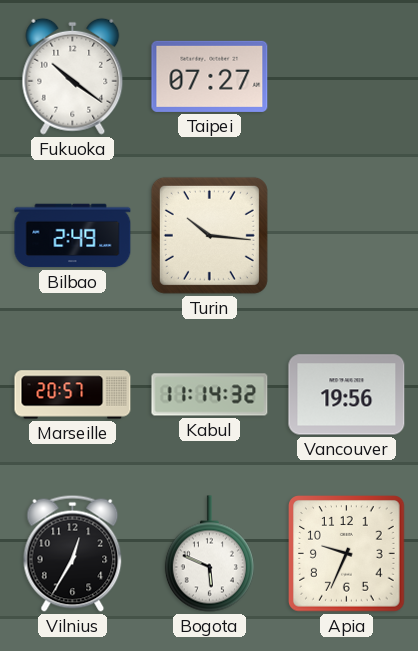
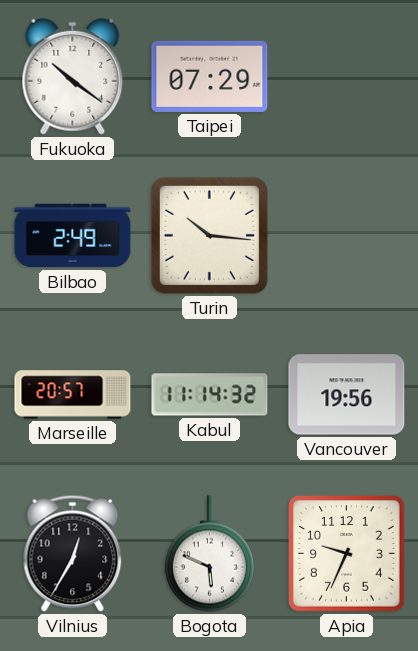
Taipei: 07:27 -> 07:29
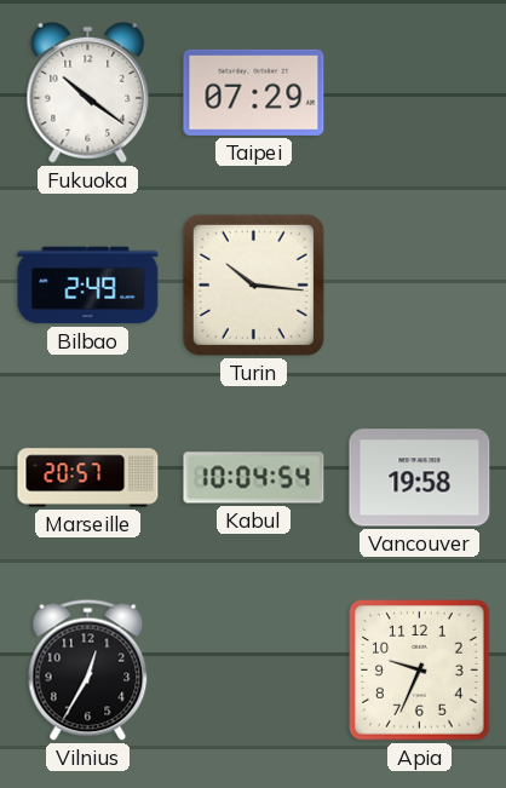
Kabul: 11:14 -> 10:04
Vancouver: 19:56 -> 19:58
Bogota: 5:49 -> none
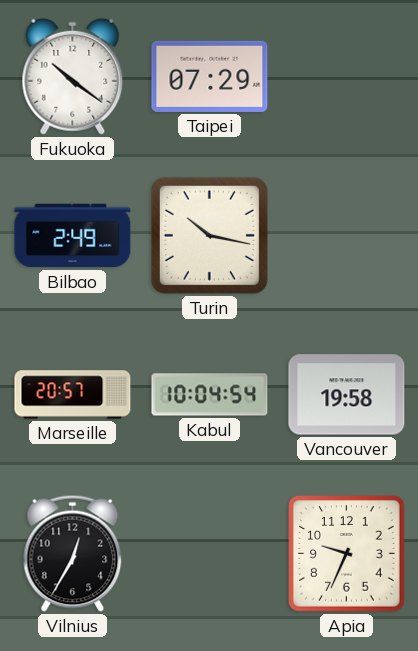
Turin: 10:16 -> 10:17
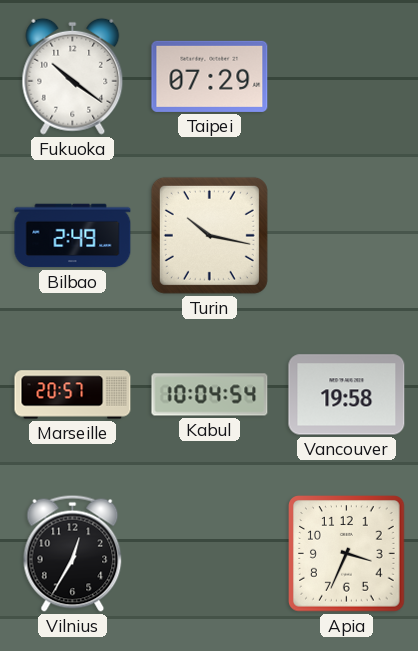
Apia: 9:34 -> 3:34
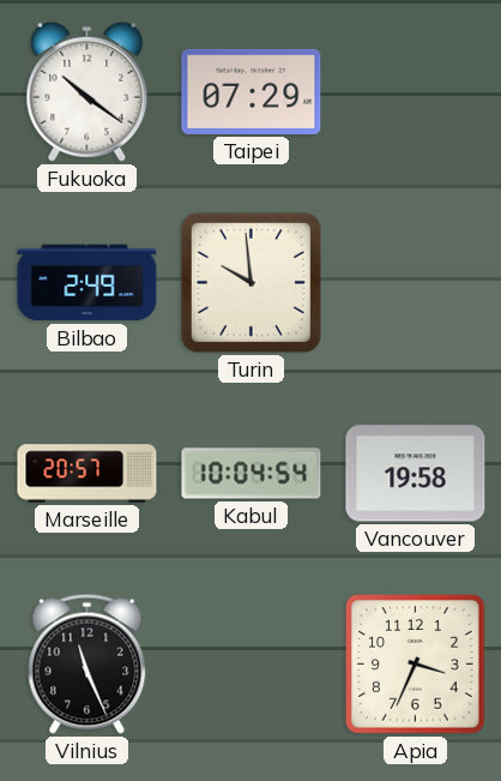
Turin: 10:17 -> 9:59
Vilnius: 12:35 -> 11:26
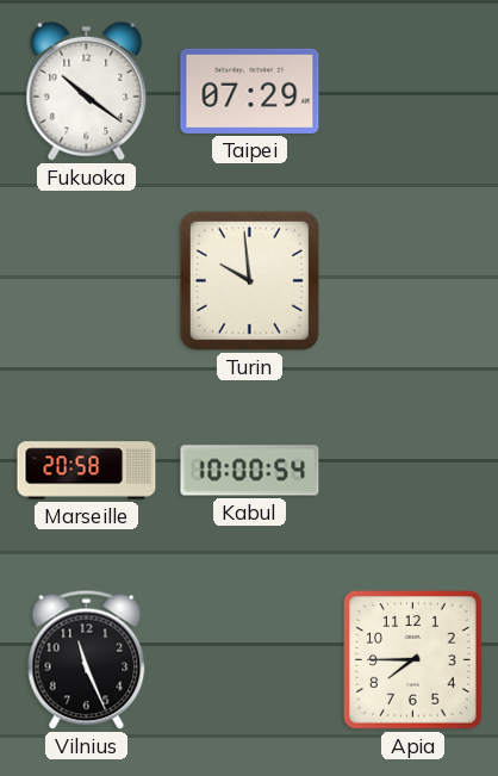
Bilbao: 2:49 -> none
Marseille: 20:57 -> 20:58
Kabul: 10:04 -> 10:00
Vancouver: 19:58 -> none
Apia: 3:34 -> 7:45
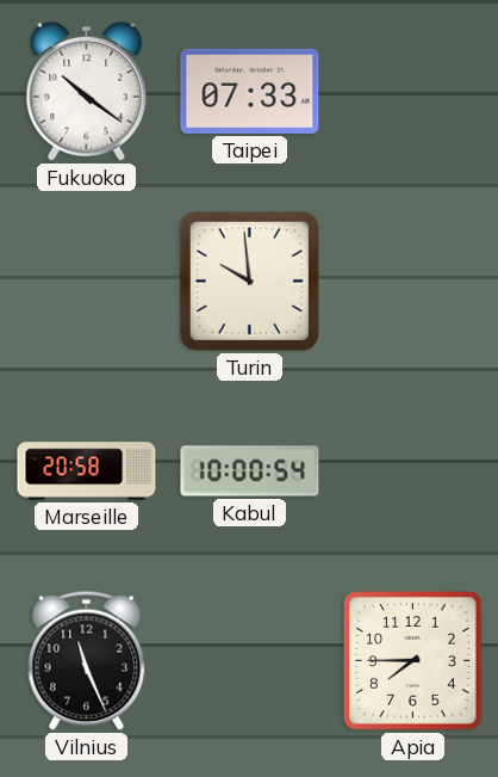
Taipei: 07:29 -> 07:33
